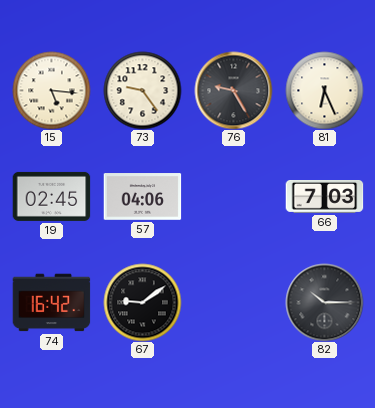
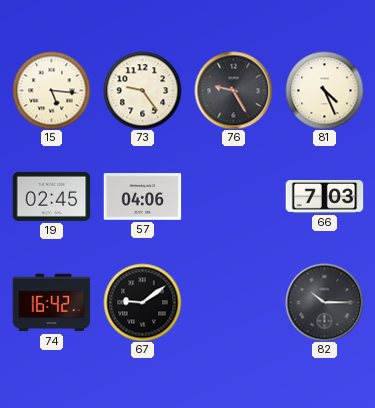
81: 6:26 -> 4:26
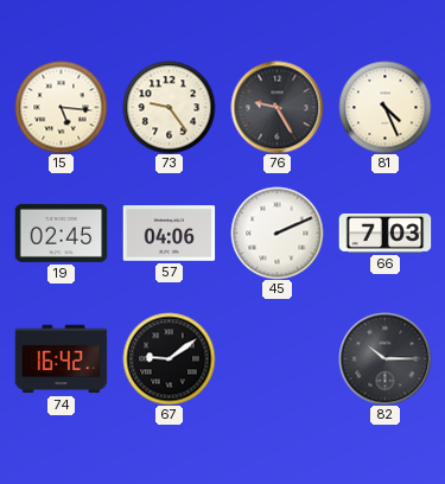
45: none -> 2:11
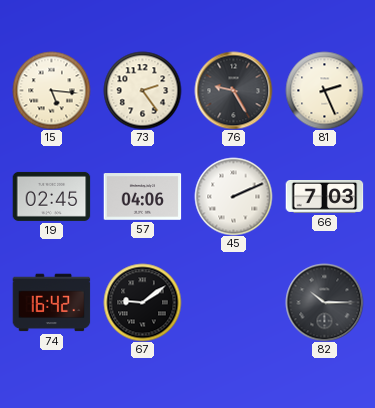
73: 9:24 -> 2:24
81: 4:26 -> 2:26
